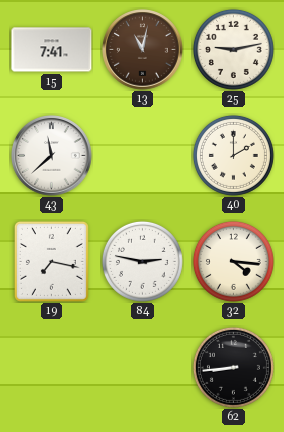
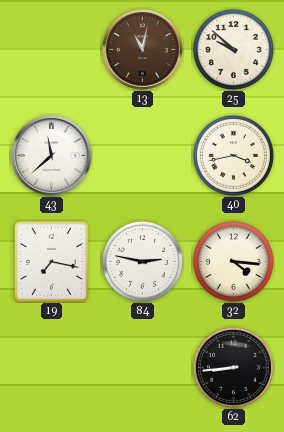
15: 7:41 -> none
25: 9:13 -> 9:52
40: 2:00 -> 3:43
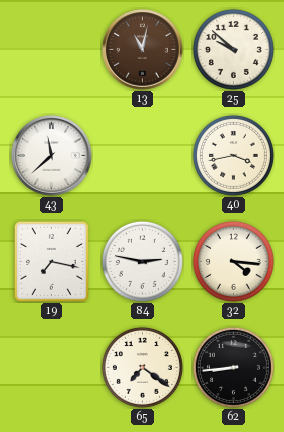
65: none -> 7:21
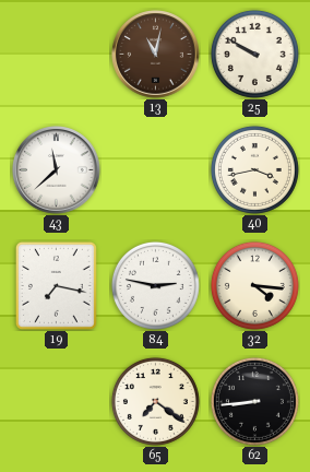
25: 9:52 -> 9:50
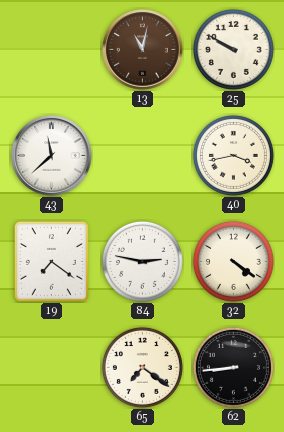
19: 7:17 -> 7:21
32: 4:16 -> 4:21
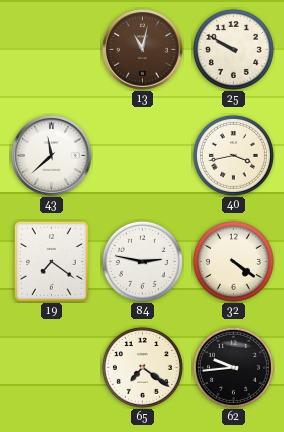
62: 8:44 -> 9:44
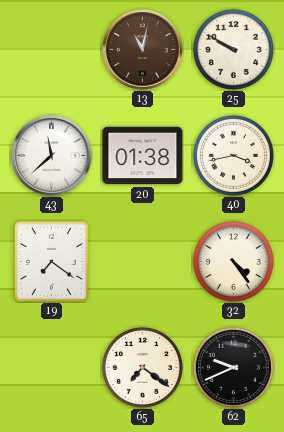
20: none -> 01:38
84: 2:47 -> none
32: 4:21 -> 4:24
62: 9:44 -> 9:41
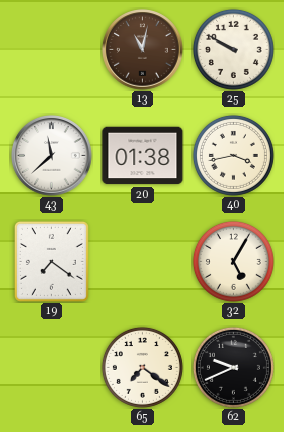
32: 4:24 -> 5:05
